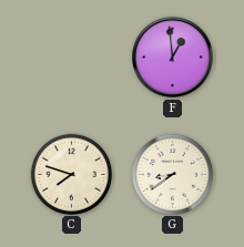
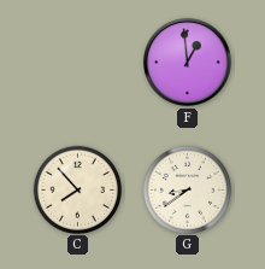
C: 7:48 -> 7:53
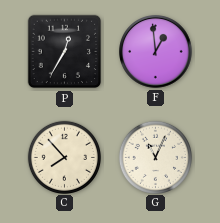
P: none -> 12:35
G: 8:39 -> 11:04
